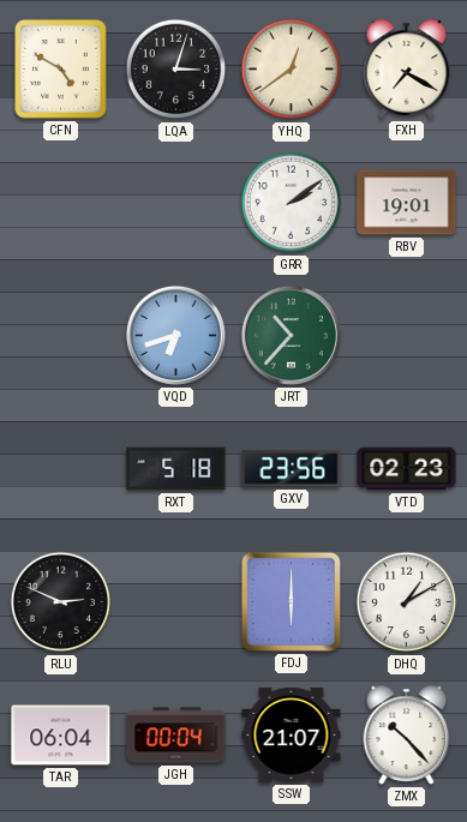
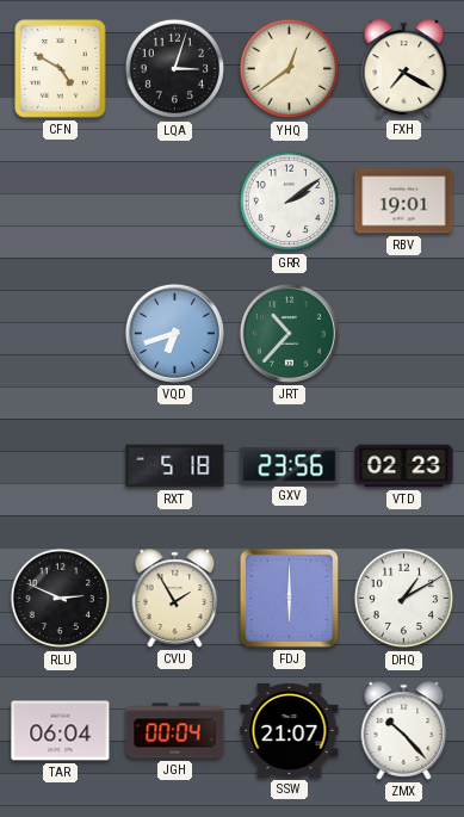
CVU: none -> 1:55
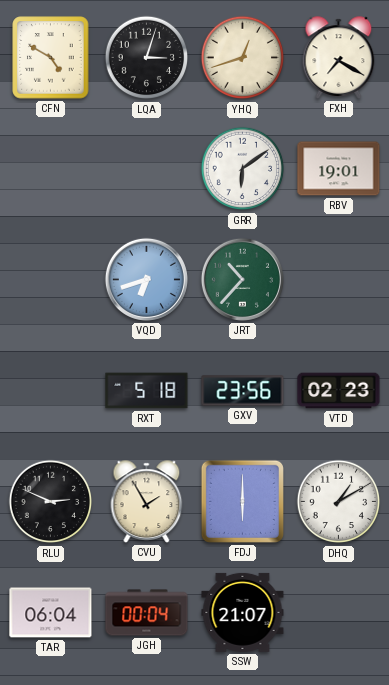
YHQ: 12:39 -> 12:42
GRR: 2:09 -> 6:09
ZMX: 10:23 -> none
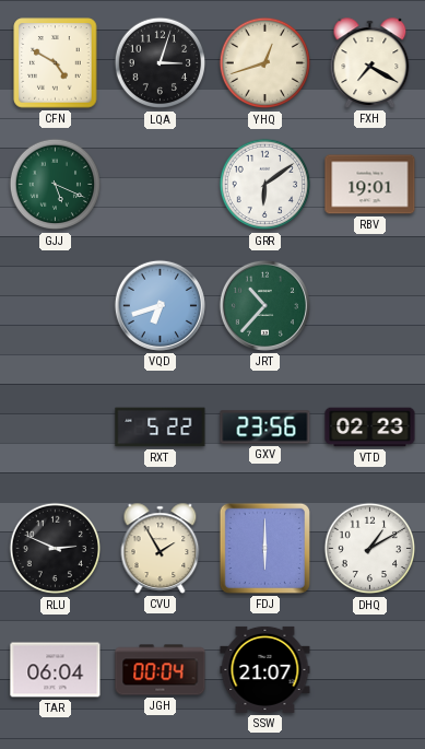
GJJ: none -> 5:19
RXT: 5:18 -> 5:22
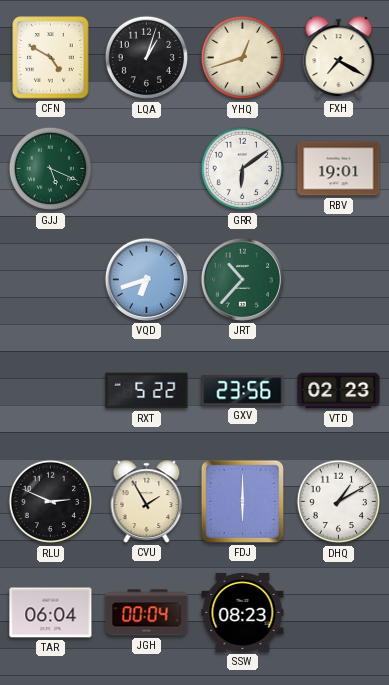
LQA: 3:03 -> 1:03
SSW: 21:07 -> 08:23
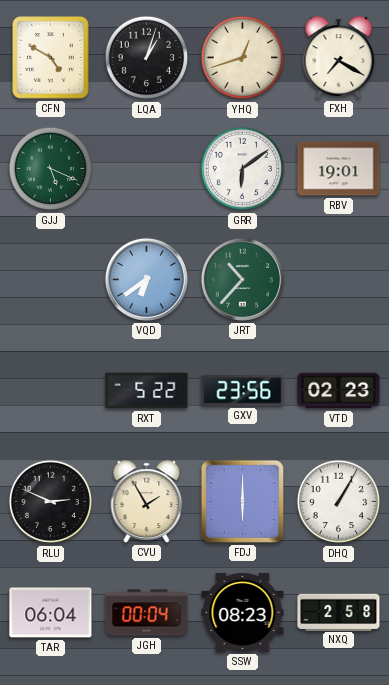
VQD: 6:42 -> 6:39
DHQ: 1:10 -> 1:05
NXQ: none -> 2:58
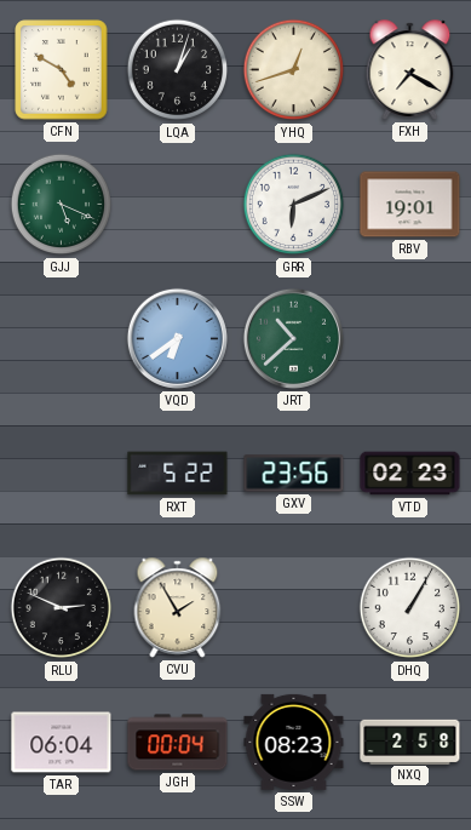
GRR: 6:09 -> 6:11
JRT: 10:37 -> 10:38
FDJ: 6:00 -> none
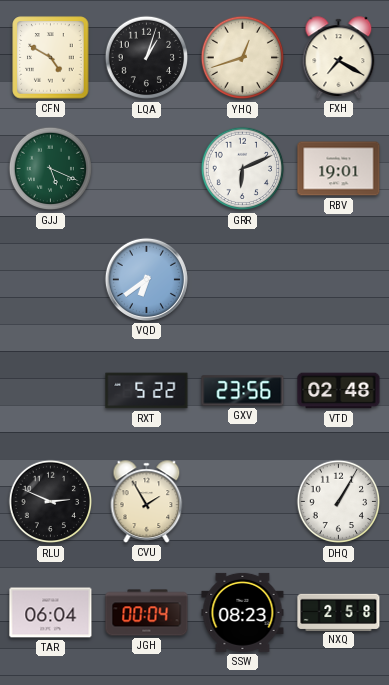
JRT: 10:38 -> none
VTD: 02:23 -> 02:48
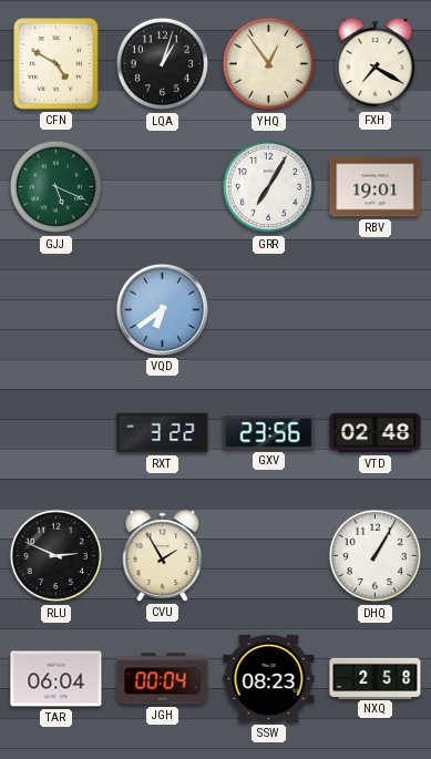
YHQ: 12:42 -> 12:54
GRR: 6:11 -> 7:05
RXT: 5:22 -> 3:22
